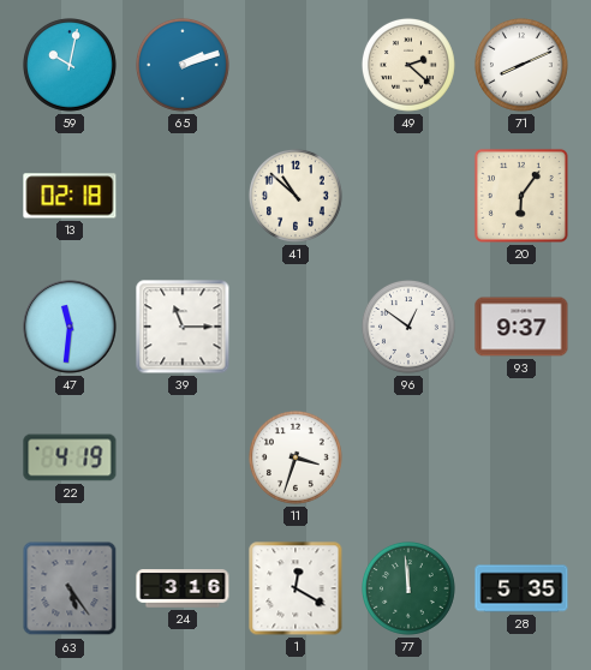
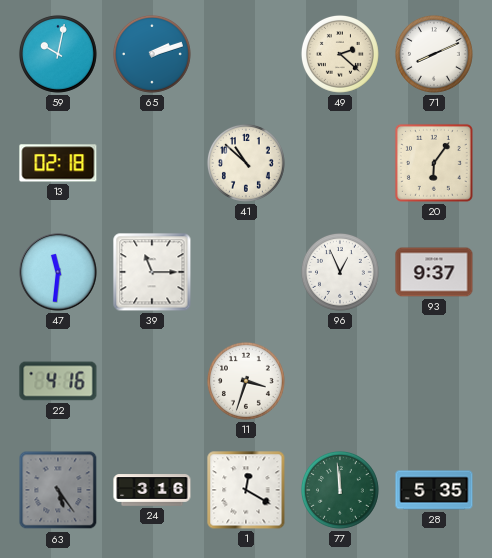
96: 12:51 -> 12:56
22: 4:19 -> 4:16
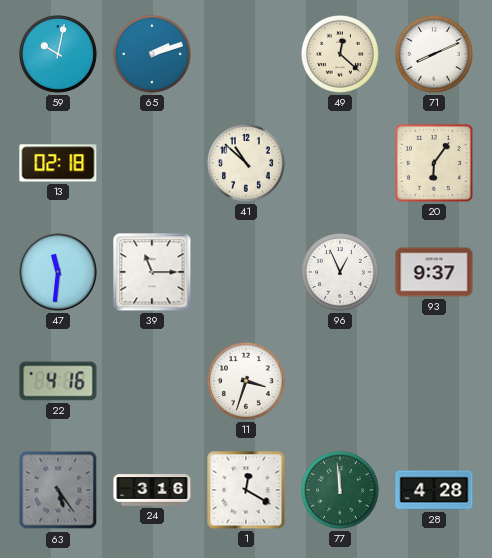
49: 2:22 -> 12:22
28: 5:35 -> 4:28
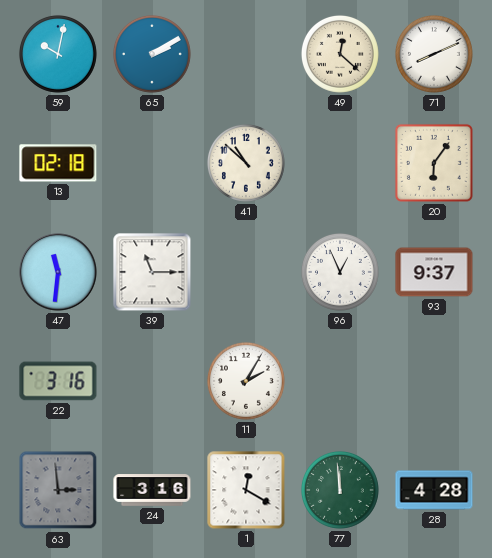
65: 2:12 -> 2:10
22: 4:16 -> 3:16
11: 3:33 -> 2:05
63: 5:24 -> 2:59
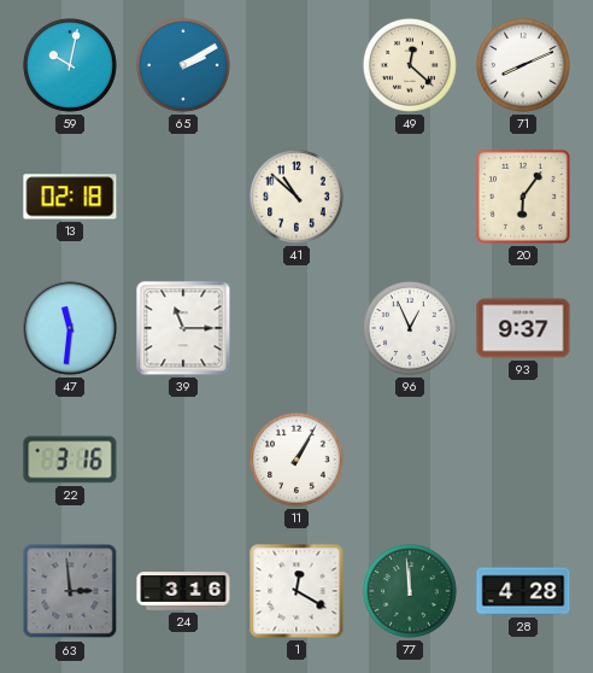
11: 2:05 -> 1:05
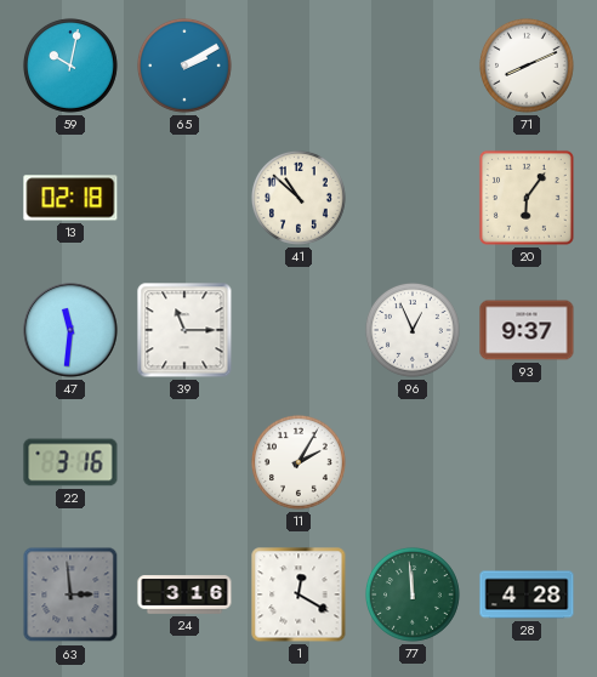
49: 12:22 -> none
11: 1:05 -> 2:05
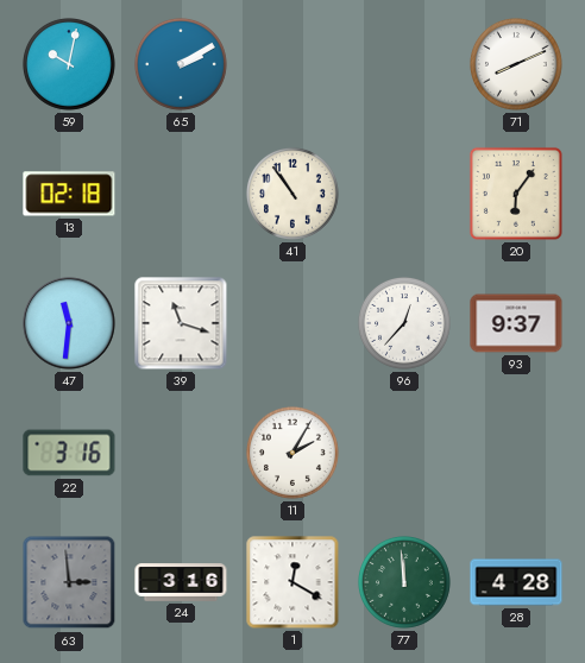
41: 10:52 -> 10:54
39: 11:15 -> 11:18
96: 12:56 -> 12:37
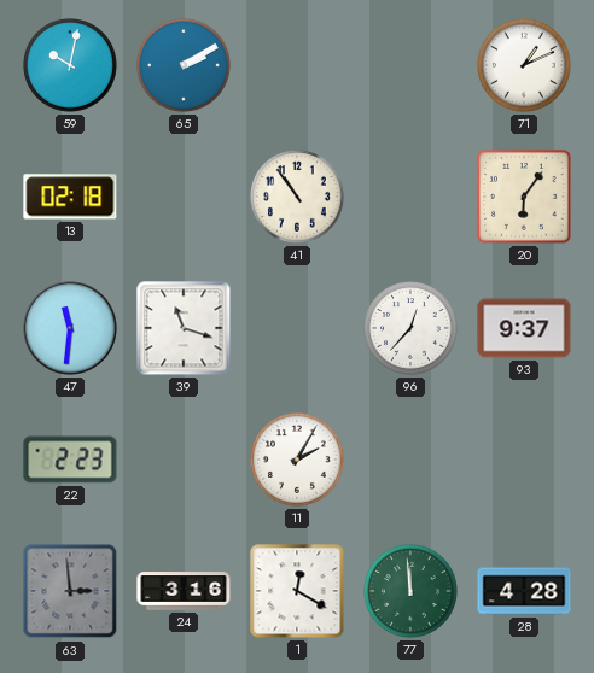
71: 8:11 -> 1:11
22: 3:16 -> 2:23
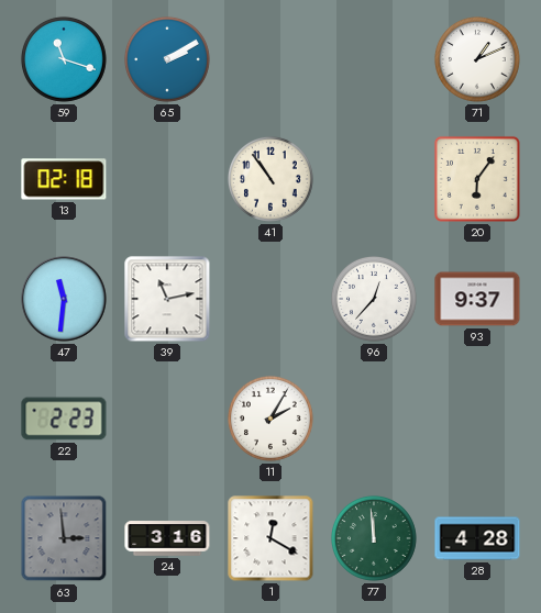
59: 10:02 -> 11:18
39: 11:18 -> 11:13
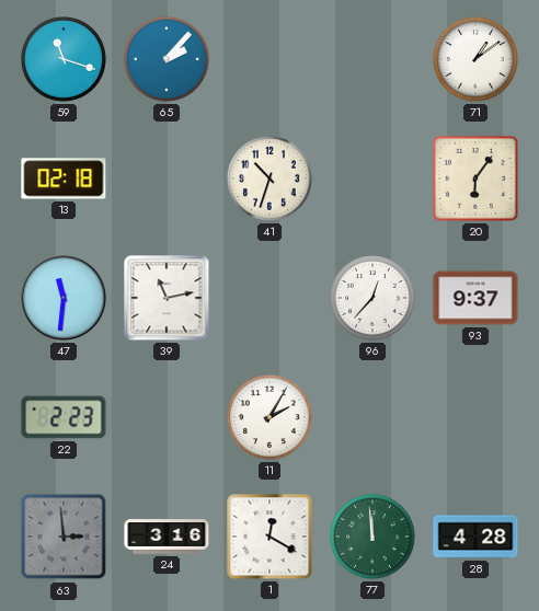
65: 2:10 -> 2:07
71: 1:11 -> 1:09
41: 10:54 -> 10:33
